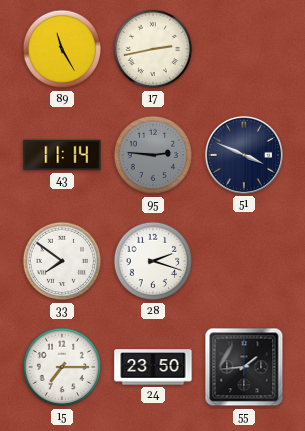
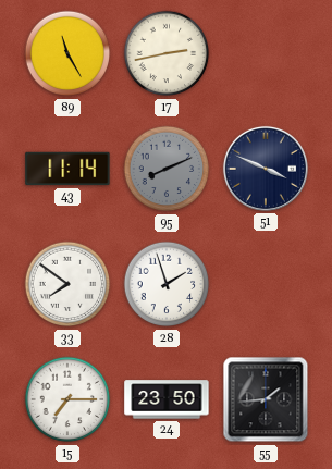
95: 2:46 -> 8:11
28: 2:18 -> 1:57
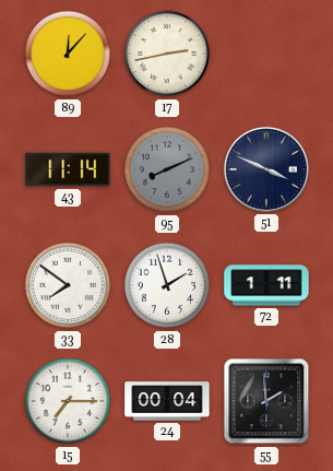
89: 11:25 -> 12:07
72: none -> 1:11
24: 23:50 -> 00:04
55: 1:44 -> 1:59
